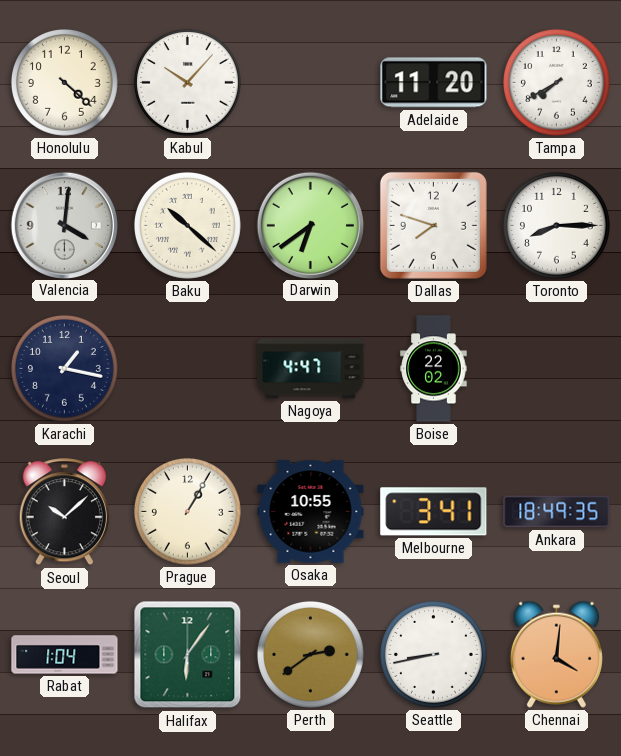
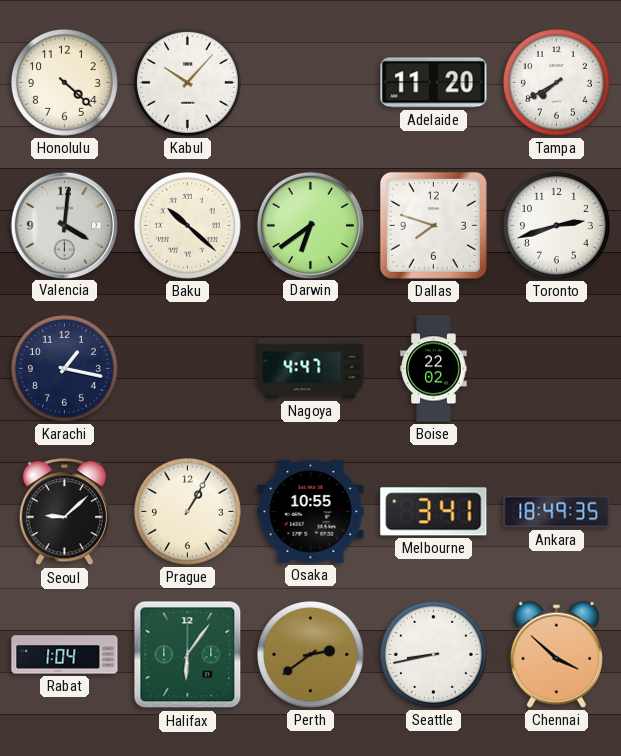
Toronto: 8:15 -> 2:42
Seoul: 10:08 -> 9:08
Chennai: 4:01 -> 3:52
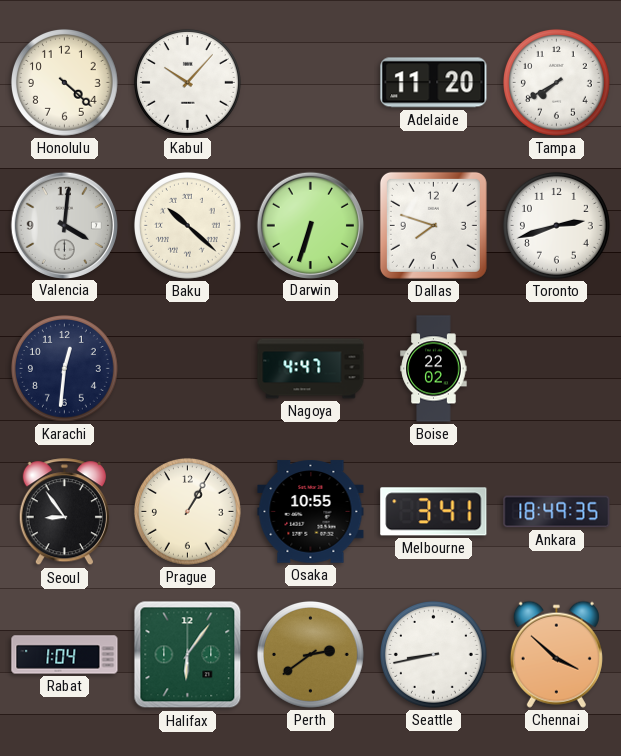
Darwin: 6:39 -> 6:33
Karachi: 1:17 -> 12:31
Seoul: 9:08 -> 8:54
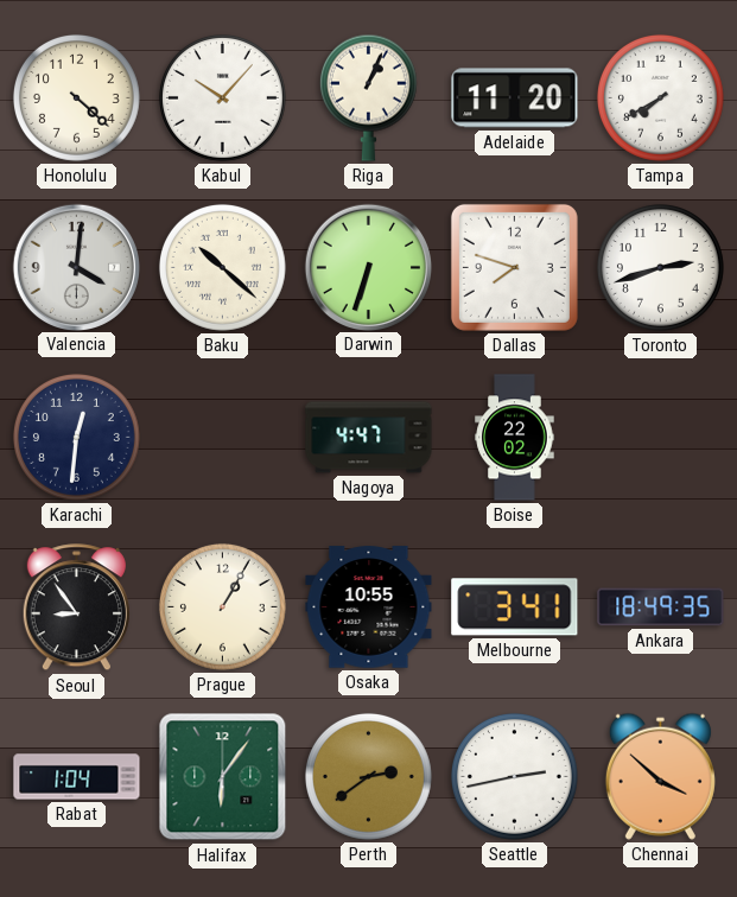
Riga: none -> 1:04
Seattle: 8:43 -> 2:43
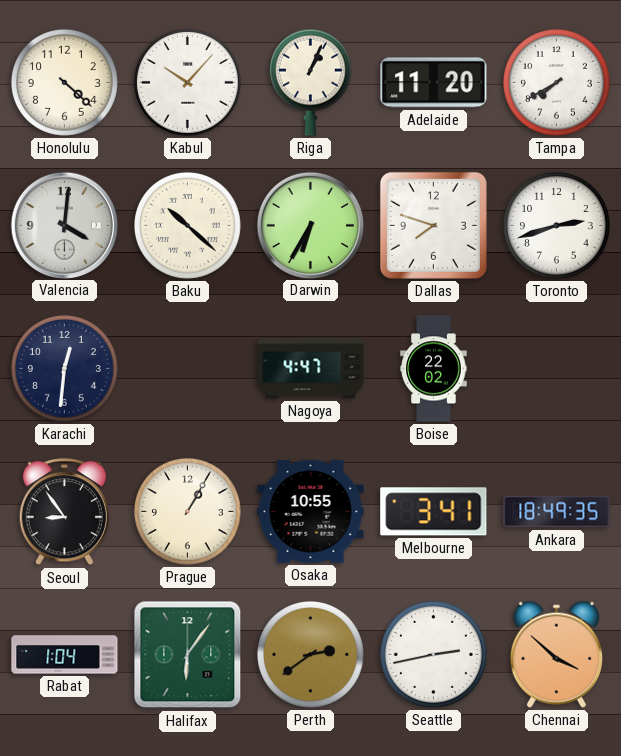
Darwin: 6:33 -> 6:35
